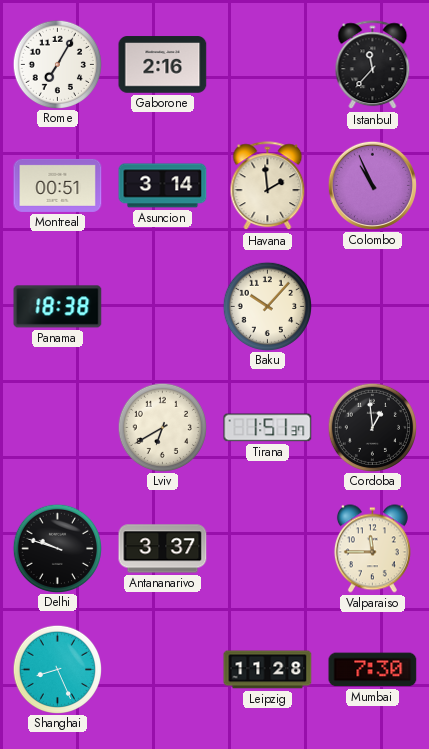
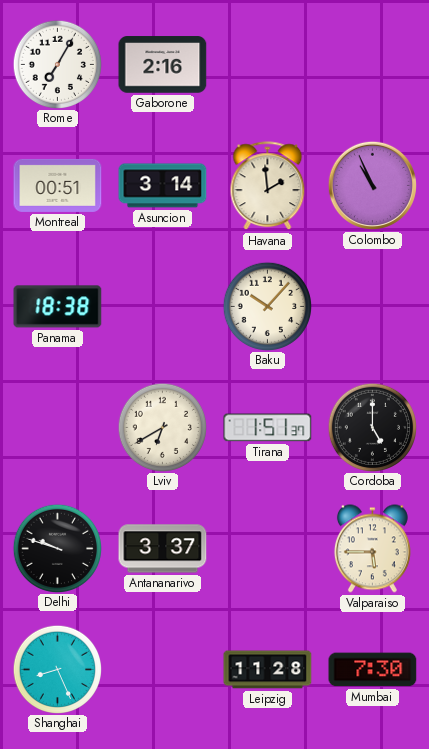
Istanbul: 11:37 -> none
Cordoba: 12:59 -> 5:00
Valparaiso: 11:45 -> 5:45
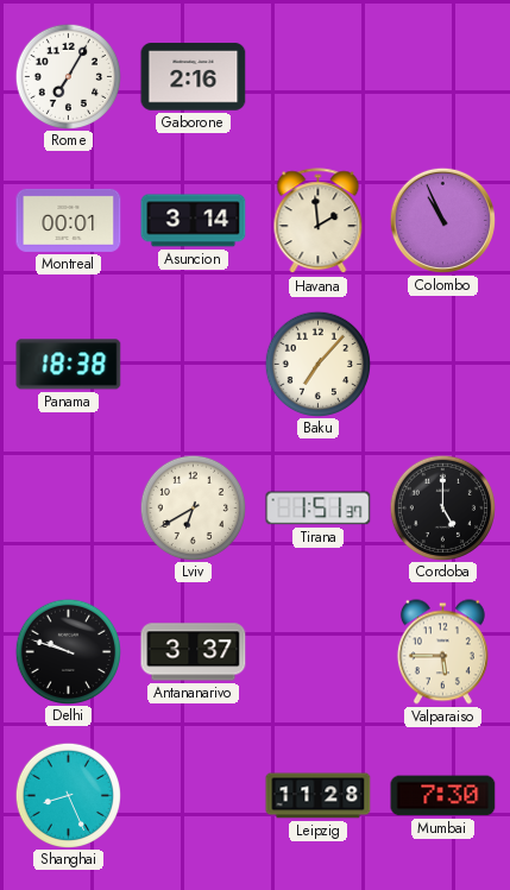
Montreal: 00:51 -> 00:01
Baku: 10:07 -> 7:07
